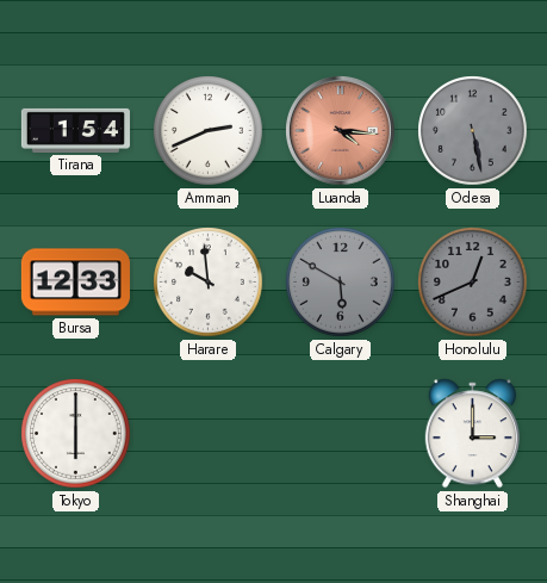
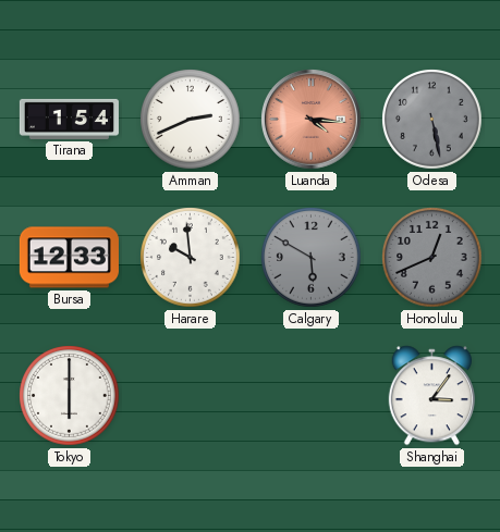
Shanghai: 3:00 -> 3:06
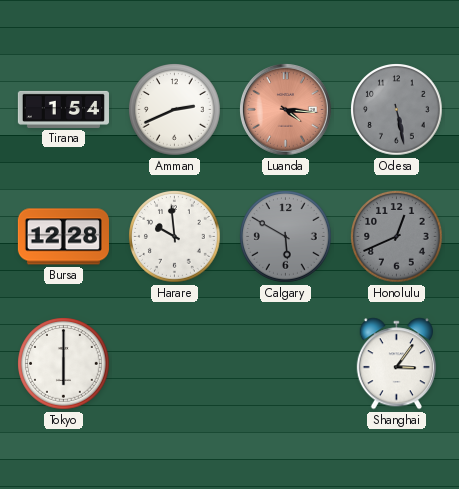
Bursa: 12:33 -> 12:28
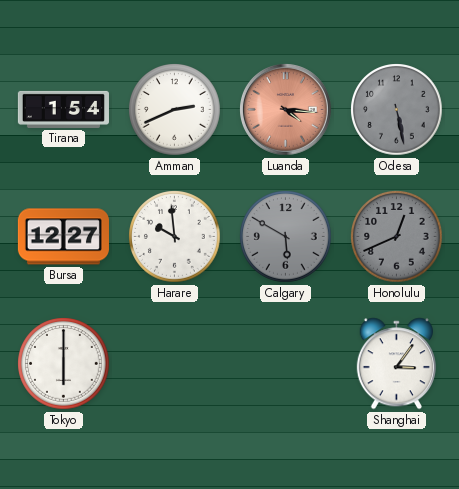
Bursa: 12:28 -> 12:27
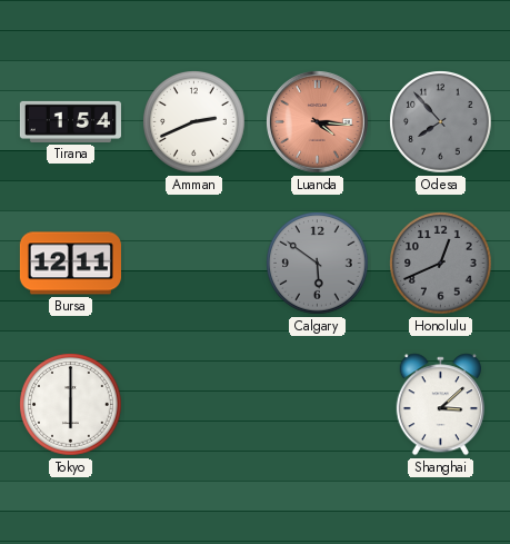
Odesa: 5:28 -> 7:53
Bursa: 12:27 -> 12:11
Harare: 9:59 -> none
Calgary: 5:50 -> 5:51
Shanghai: 3:06 -> 3:08
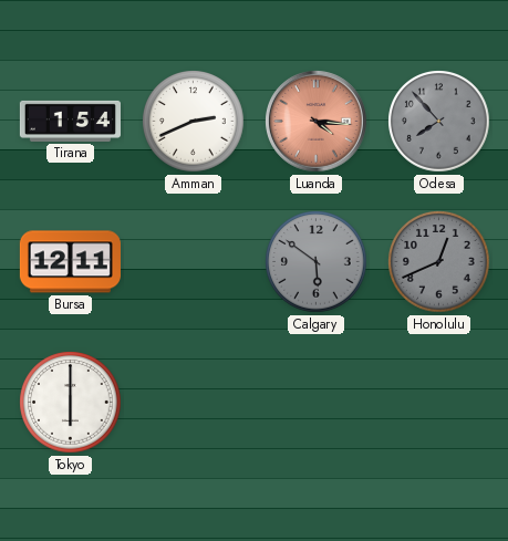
Shanghai: 3:08 -> none
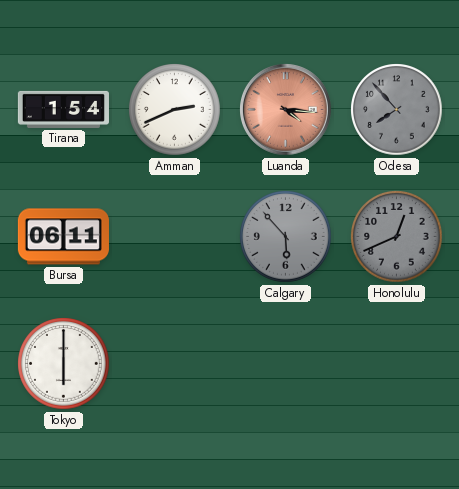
Bursa: 12:11 -> 06:11
Calgary: 5:51 -> 5:53
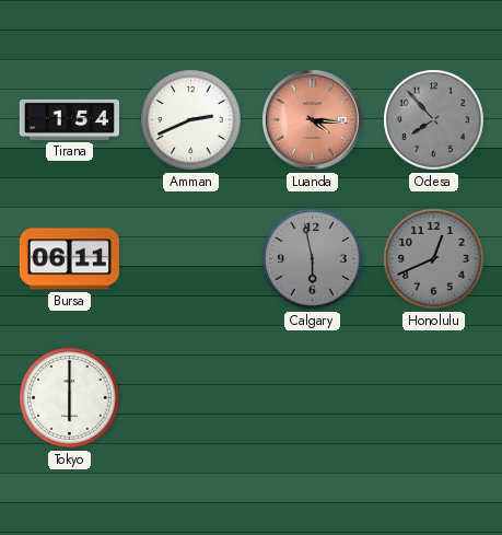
Calgary: 5:53 -> 5:58
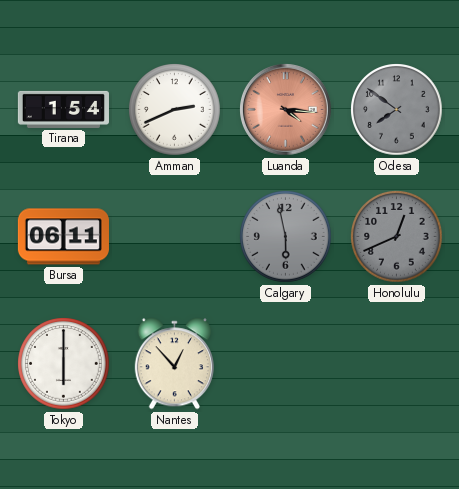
Odesa: 7:53 -> 7:51
Nantes: none -> 12:53
